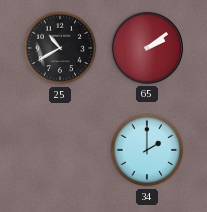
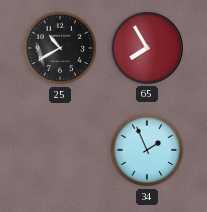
65: 2:09 -> 7:55
34: 2:00 -> 1:56
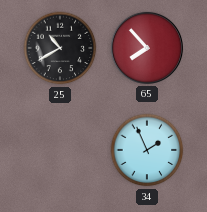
65: 7:55 -> 7:53
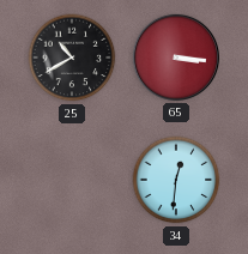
65: 7:53 -> 3:16
34: 1:56 -> 12:31
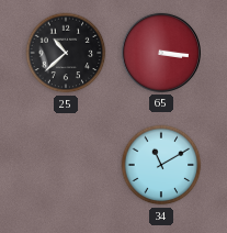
25: 10:40 -> 10:38
34: 12:31 -> 11:10
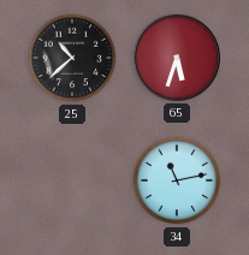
65: 3:16 -> 5:33
34: 11:10 -> 11:13
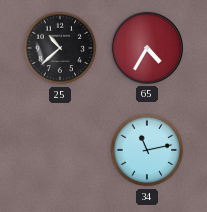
65: 5:33 -> 4:35
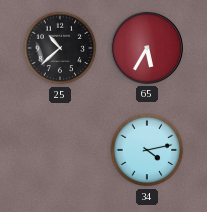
65: 4:35 -> 5:35
34: 11:13 -> 4:13
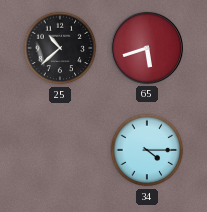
65: 5:35 -> 5:42
34: 4:13 -> 4:15
